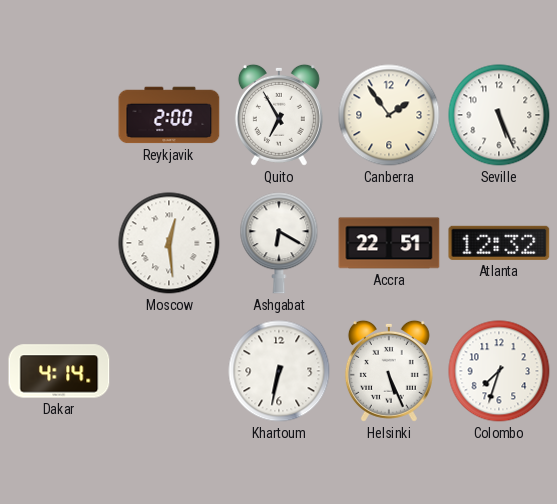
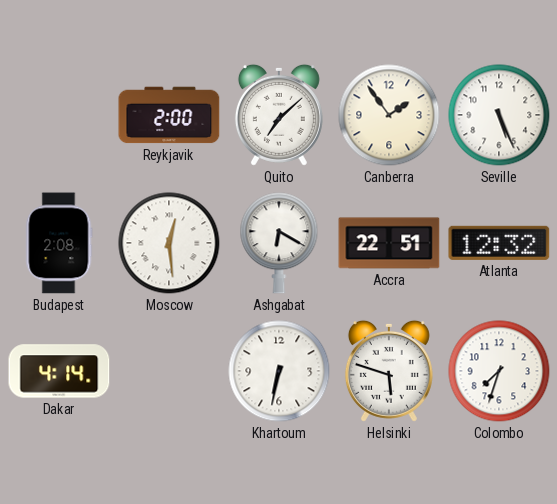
Quito: 6:55 -> 7:08
Budapest: none -> 2:08
Helsinki: 5:26 -> 5:48
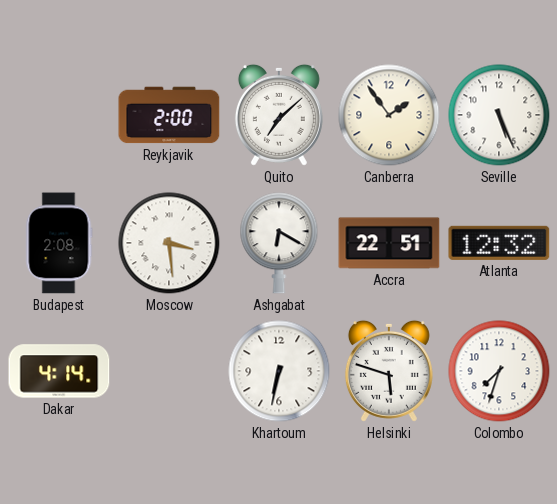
Moscow: 12:29 -> 3:29
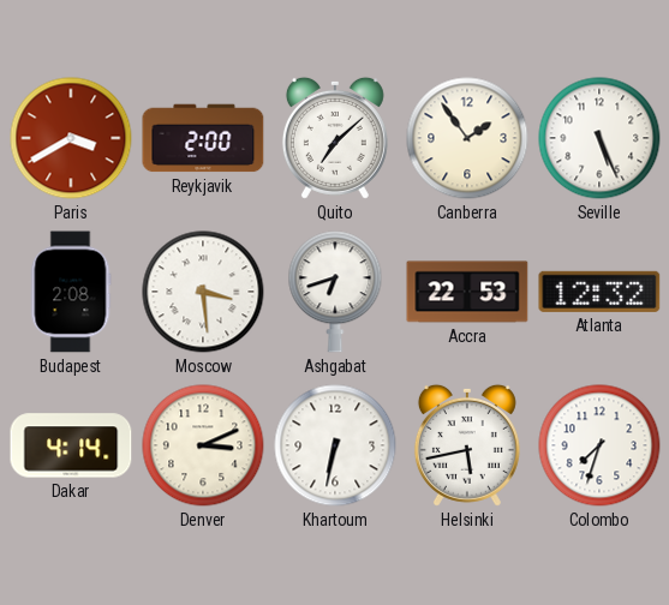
Paris: none -> 3:40
Ashgabat: 6:20 -> 6:42
Accra: 22:51 -> 22:53
Denver: none -> 3:11
Helsinki: 5:48 -> 5:43
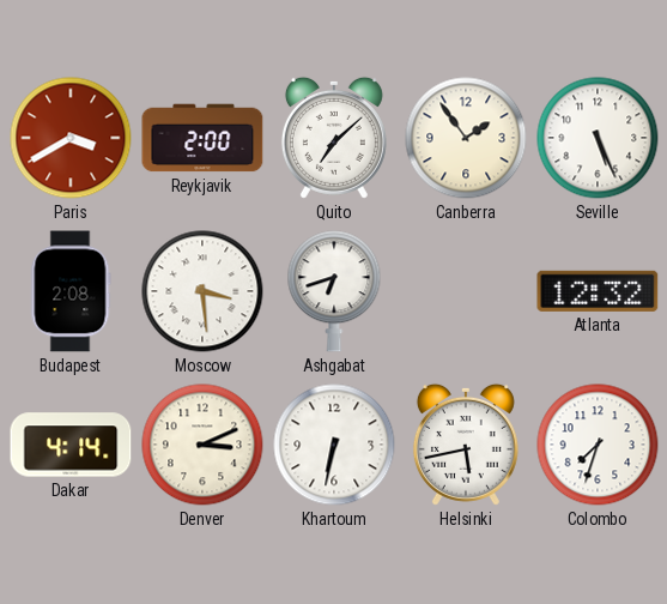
Accra: 22:53 -> none
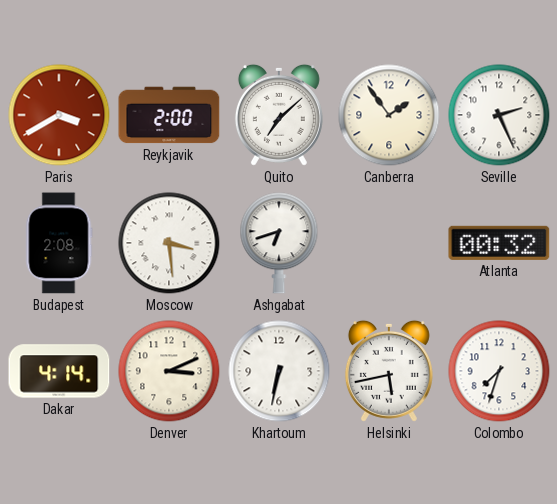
Seville: 5:26 -> 2:26
Atlanta: 12:32 -> 00:32
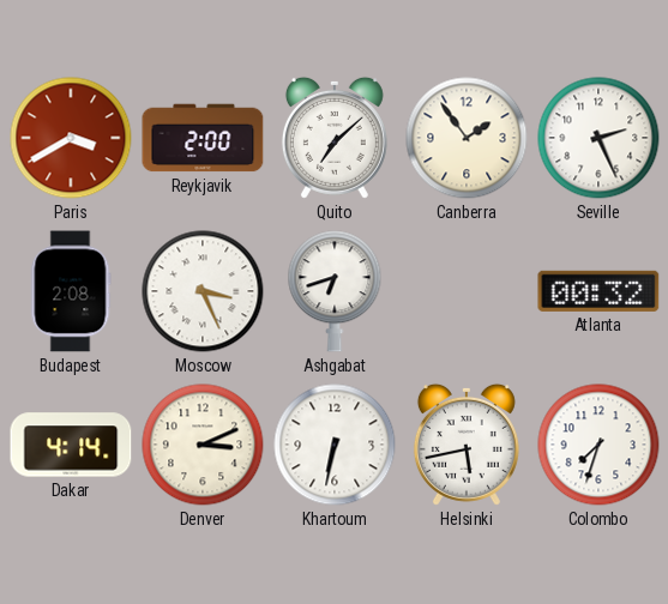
Moscow: 3:29 -> 3:26
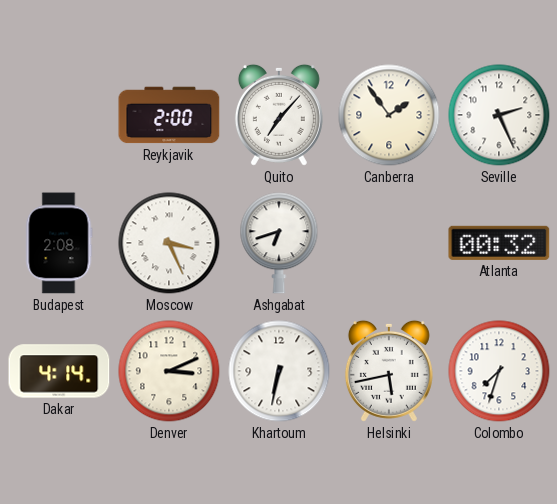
Paris: 3:40 -> none
Quito: 7:08 -> 7:07
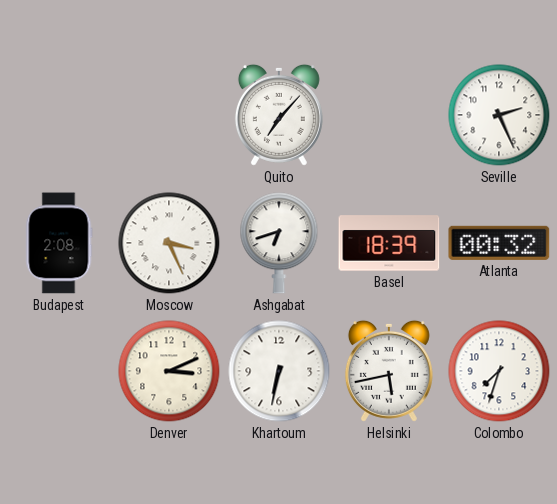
Reykjavik: 2:00 -> none
Canberra: 1:54 -> none
Basel: none -> 18:39
Dakar: 4:14 -> none
